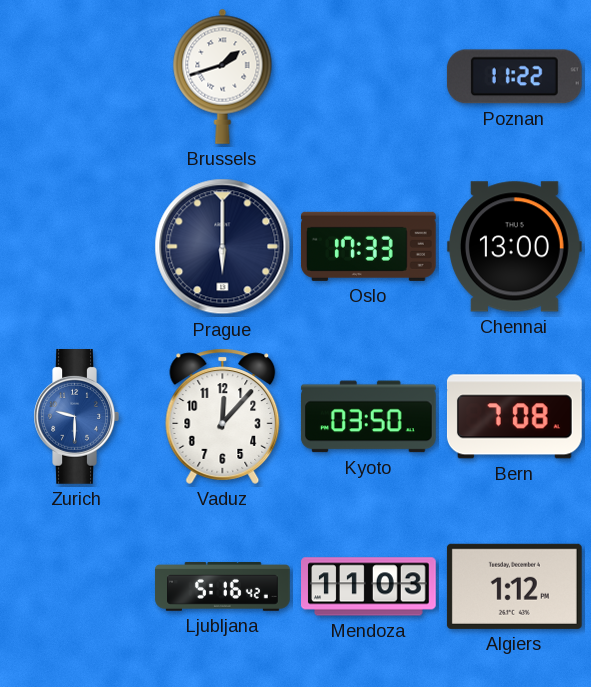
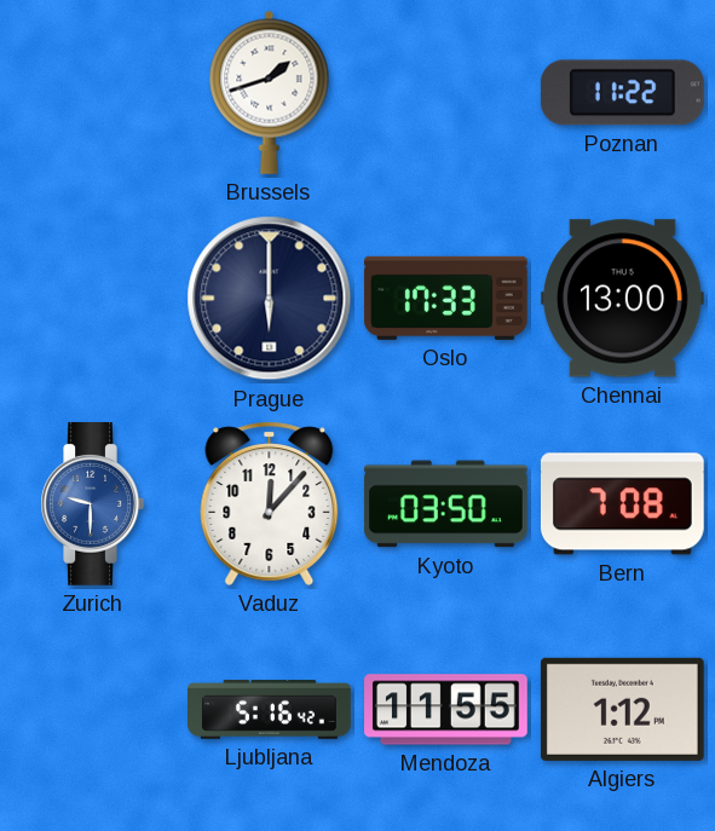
Mendoza: 11:03 -> 11:55
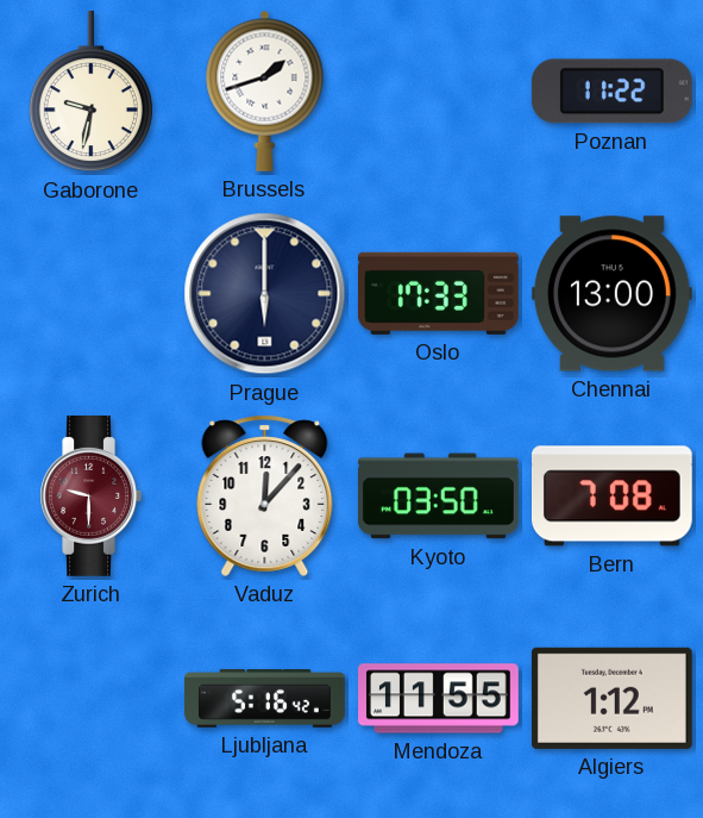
Gaborone: none -> 9:32
Zurich dial: blue -> burgundy
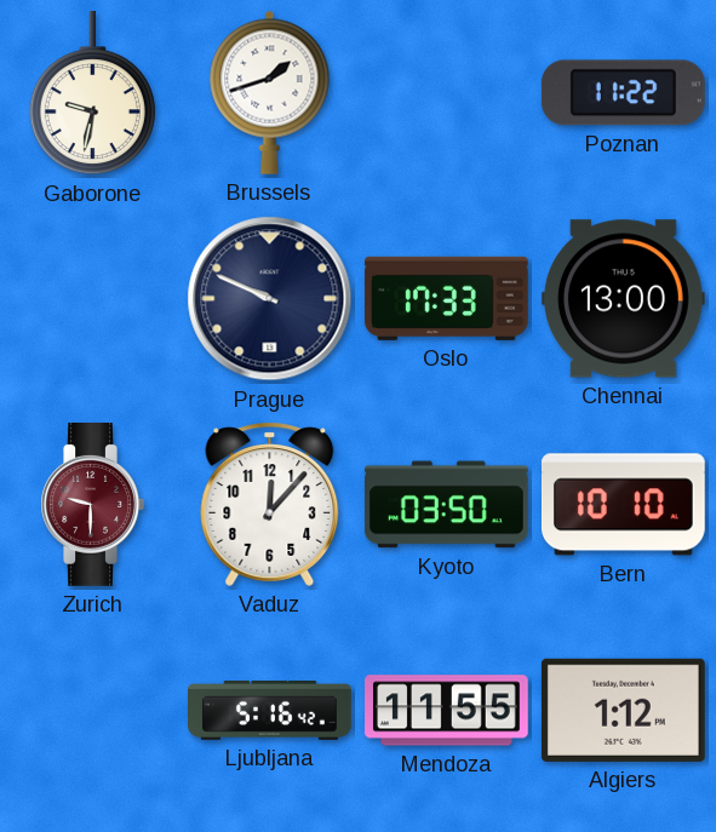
Prague: 6:00 -> 9:49
Bern: 7:08 -> 10:10
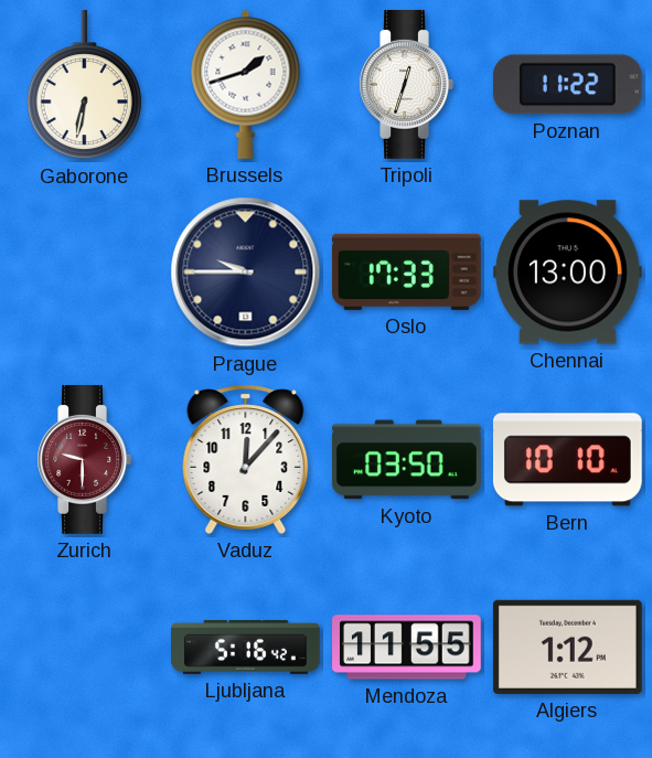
Gaborone: 9:32 -> 6:32
Tripoli: none -> 12:33
Prague: 9:49 -> 9:45
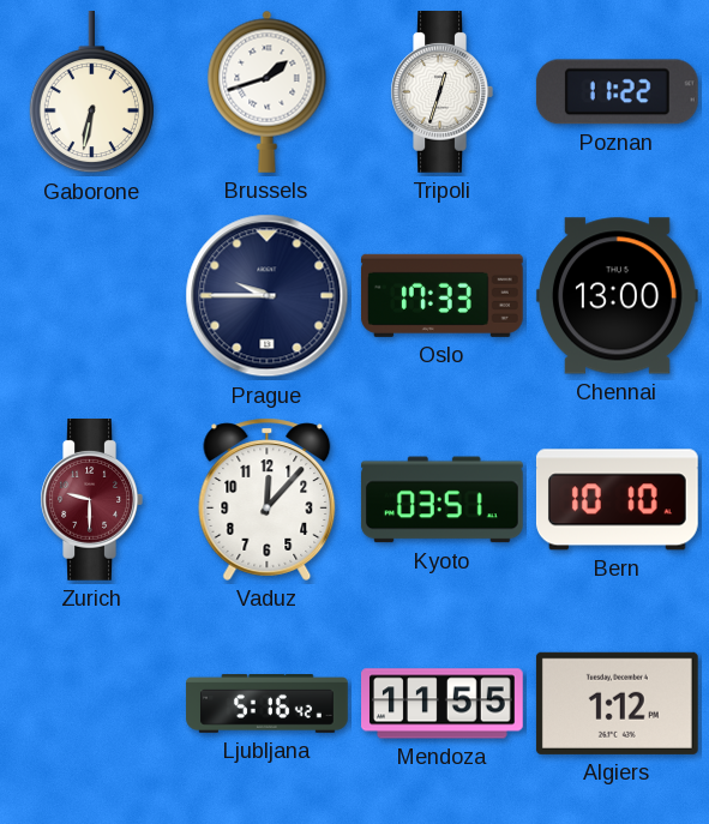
Kyoto: 03:50 -> 03:51
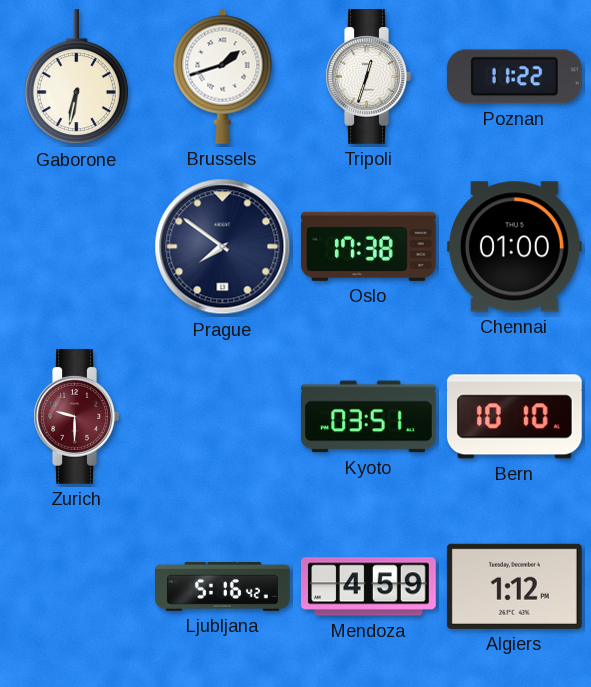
Prague: 9:45 -> 7:51
Oslo: 17:33 -> 17:38
Chennai: 13:00 -> 01:00
Vaduz: 12:07 -> none
Mendoza: 11:55 -> 4:59
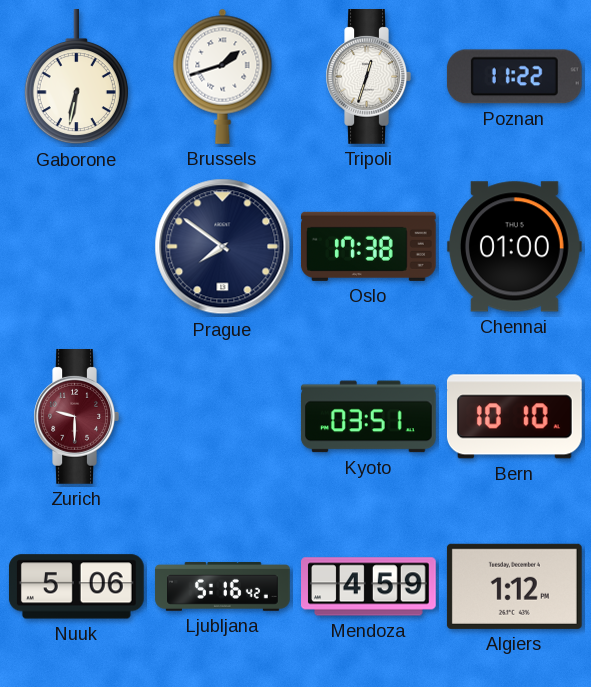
Nuuk: none -> 5:06
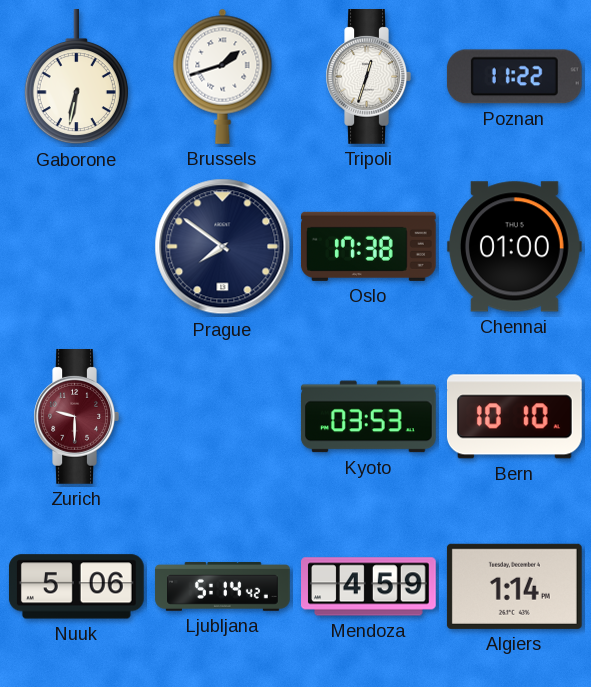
Kyoto: 03:51 -> 03:53
Ljubljana: 5:16 -> 5:14
Algiers: 1:12 -> 1:14
